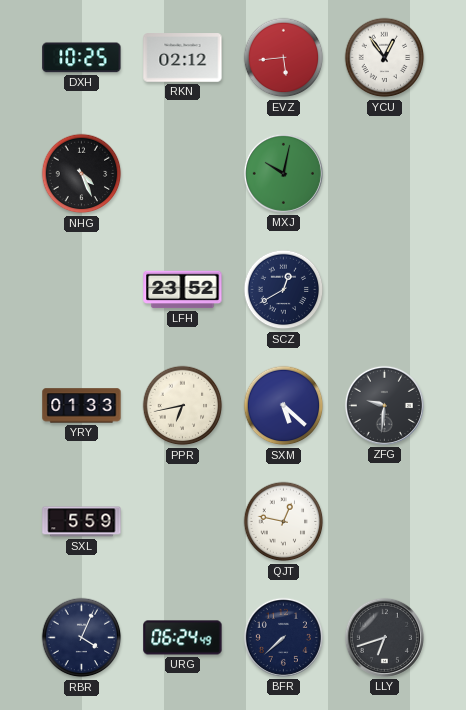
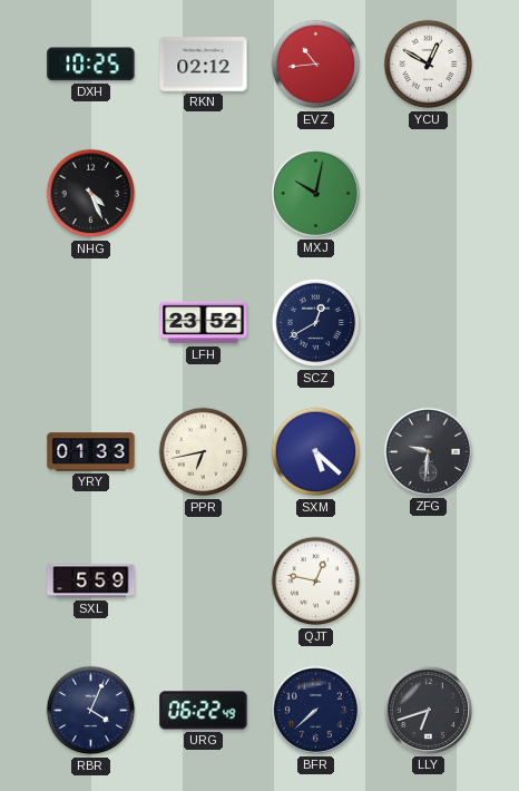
EVZ: 5:44 -> 10:44
YCU: 12:54 -> 12:50
URG: 06:24 -> 06:22
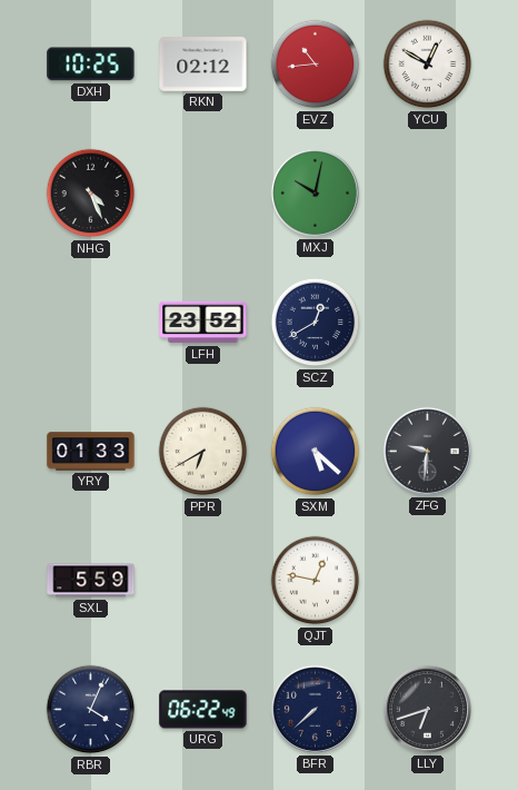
PPR: 6:43 -> 6:40
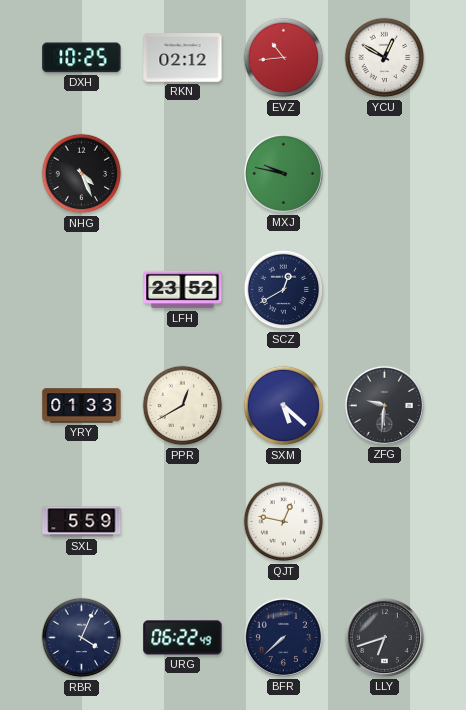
MXJ: 10:02 -> 9:47
PPR: 6:40 -> 12:40
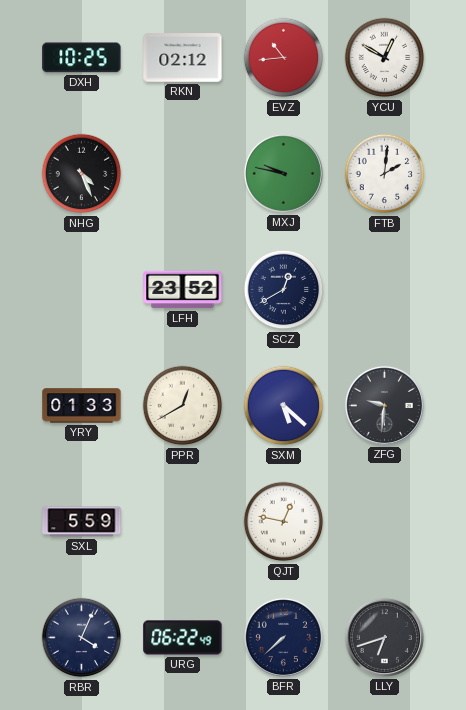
FTB: none -> 2:01
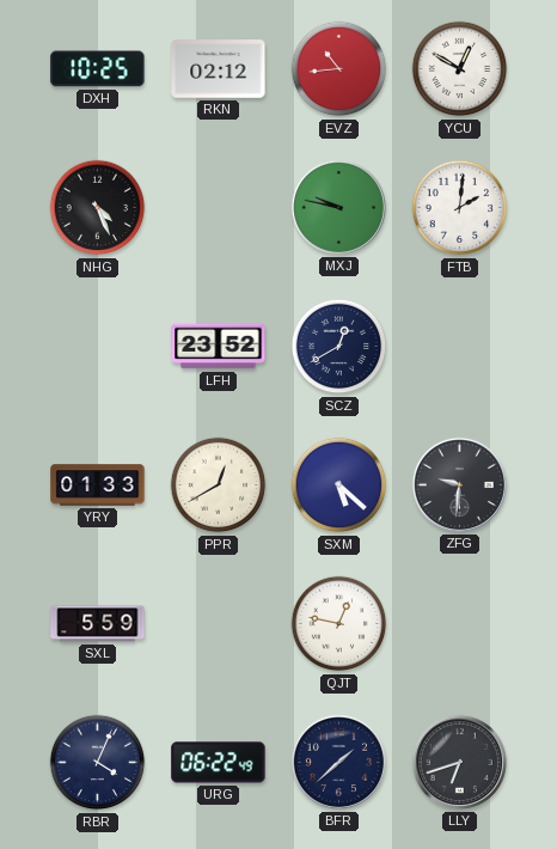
BFR: 7:38 -> 1:38
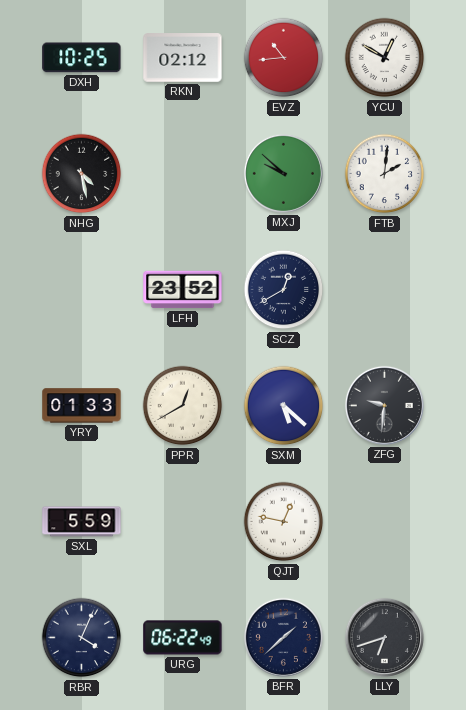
NHG: 4:26 -> 4:28
MXJ: 9:47 -> 9:52
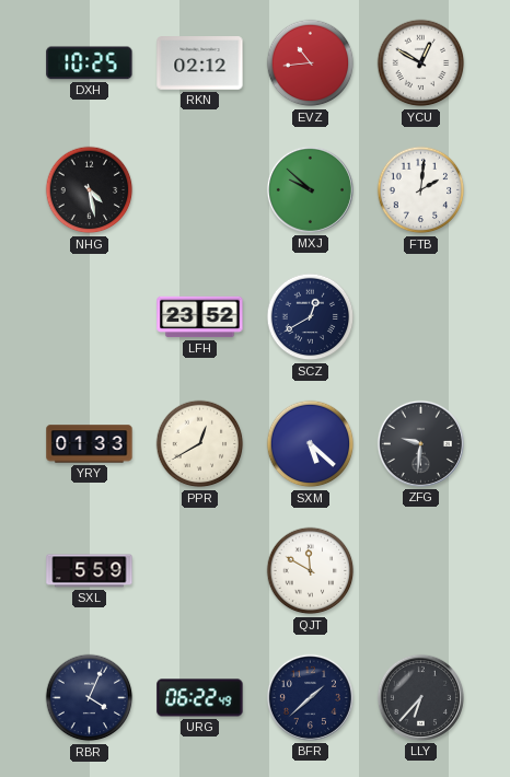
QJT: 12:47 -> 11:50
LLY: 6:42 -> 6:37
